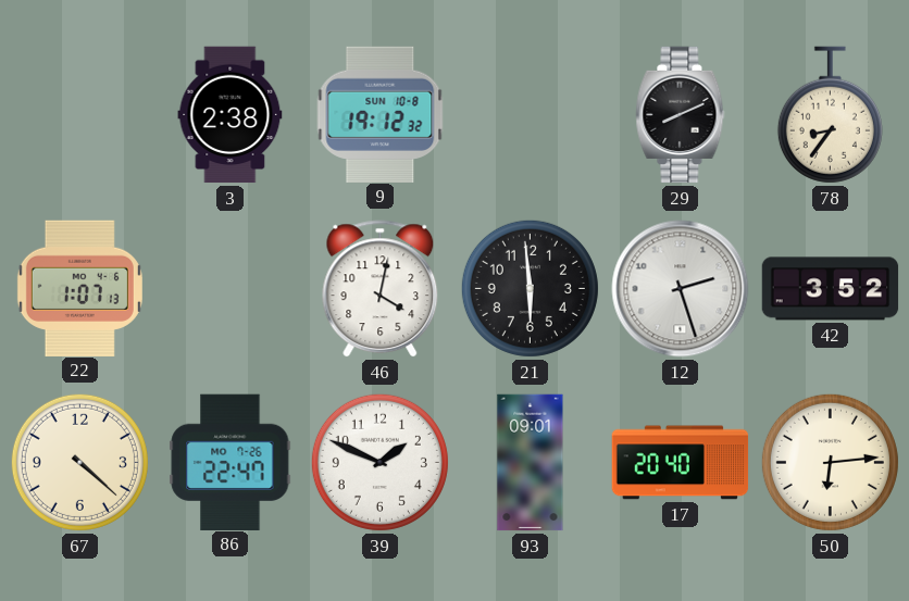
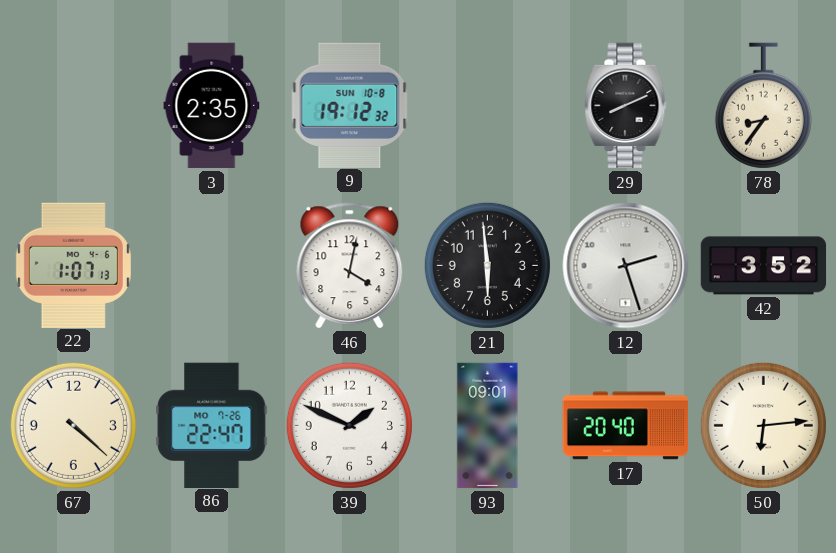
3: 2:38 -> 2:35
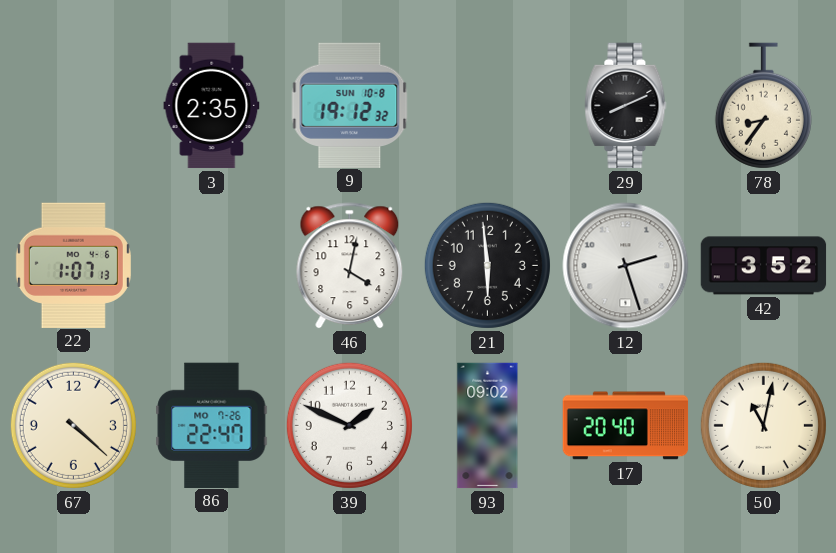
93: 09:01 -> 09:02
50: 6:14 -> 11:02
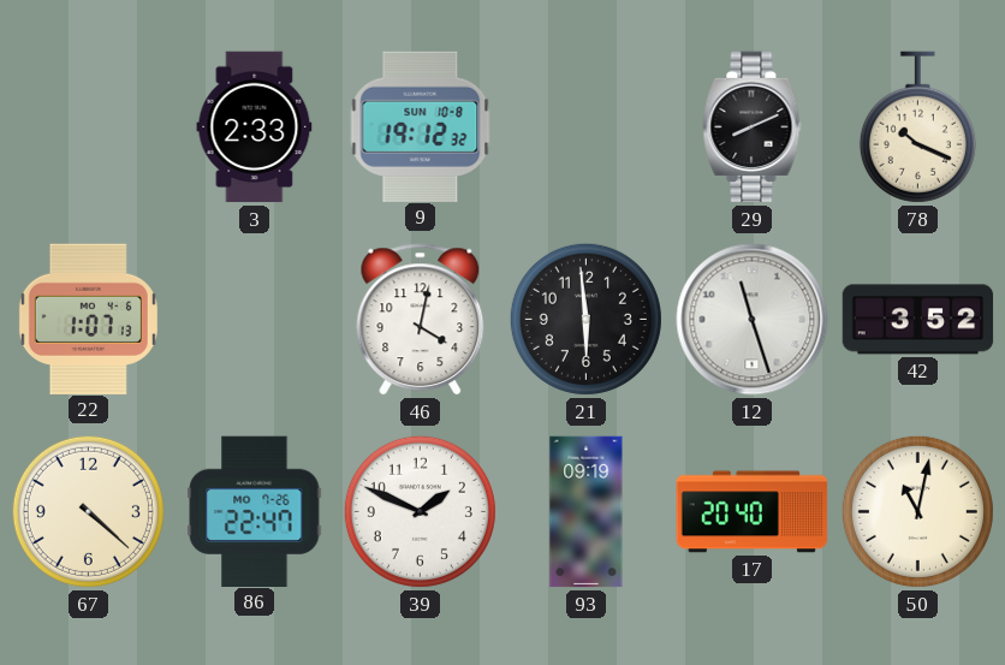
3: 2:35 -> 2:33
78: 8:36 -> 10:19
12: 2:27 -> 11:27
93: 09:02 -> 09:19
